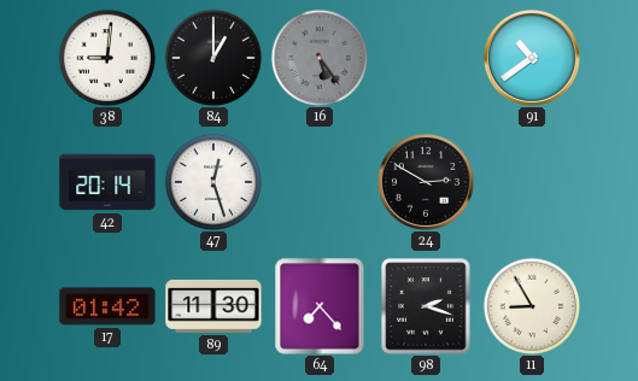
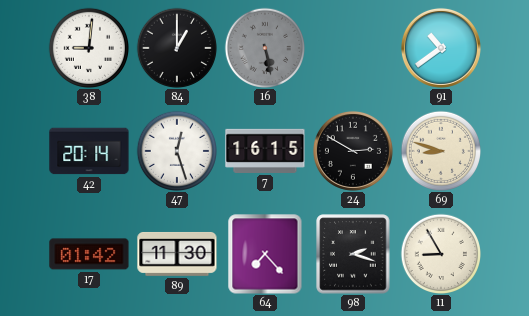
16: 5:24 -> 5:28
7: none -> 16:15
69: none -> 8:48
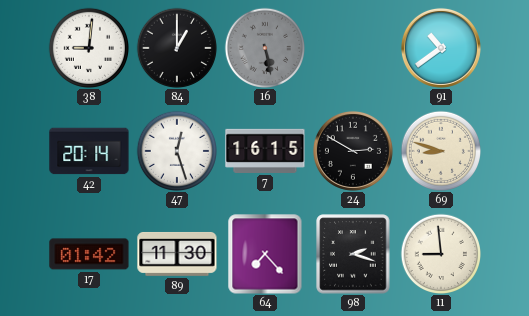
11: 8:55 -> 8:59
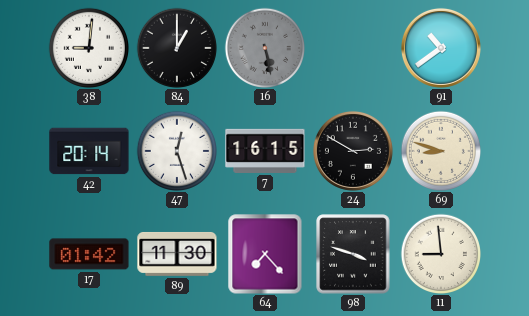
98: 2:18 -> 3:48
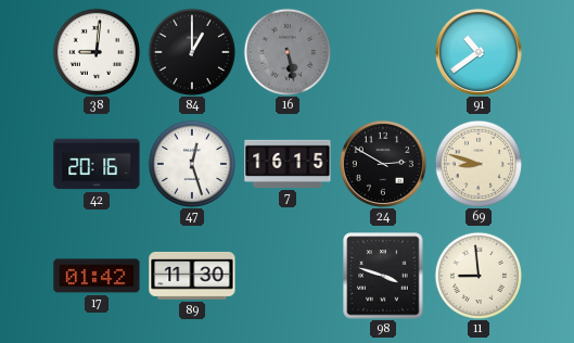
42: 20:14 -> 20:16
64: 7:23 -> none
